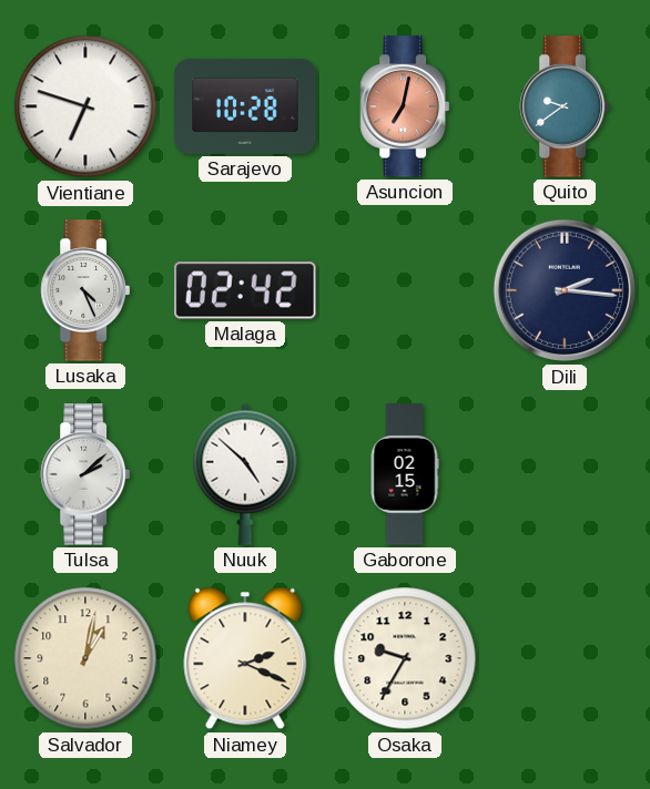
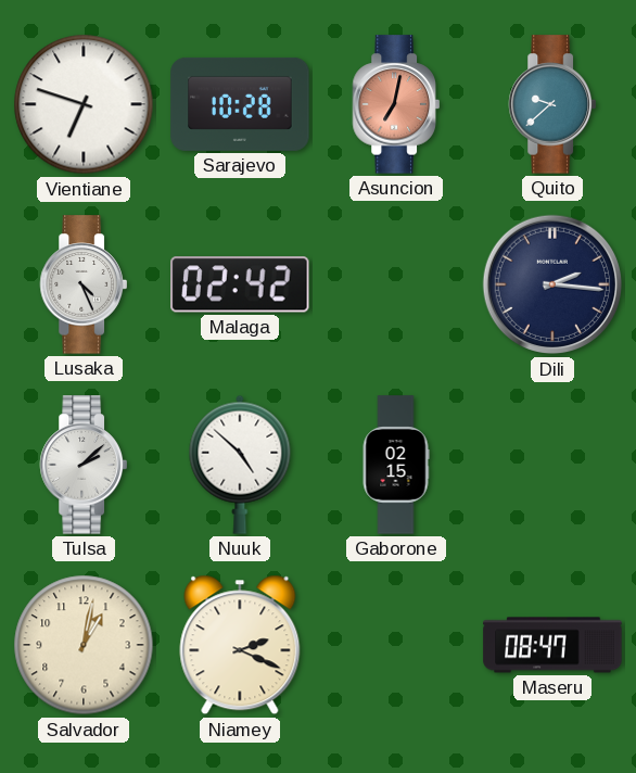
Quito: 9:39 -> 9:38
Osaka: 9:35 -> none
Maseru: none -> 08:47
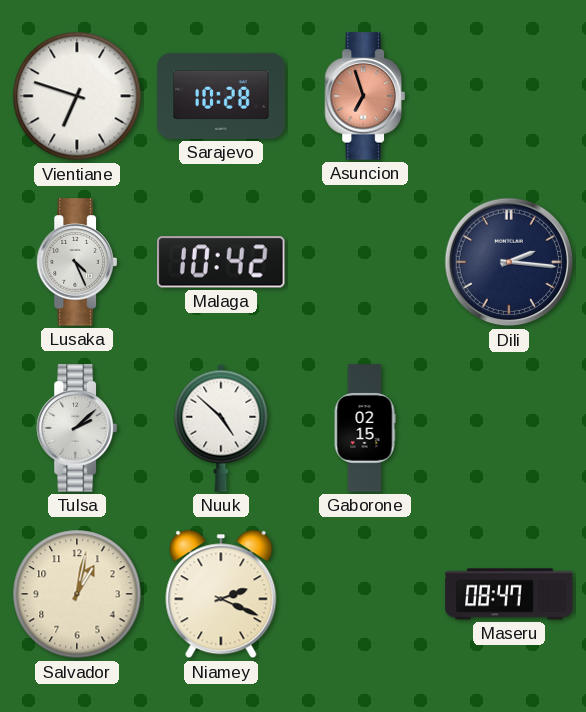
Asuncion: 7:02 -> 6:57
Quito: 9:38 -> none
Malaga: 02:42 -> 10:42
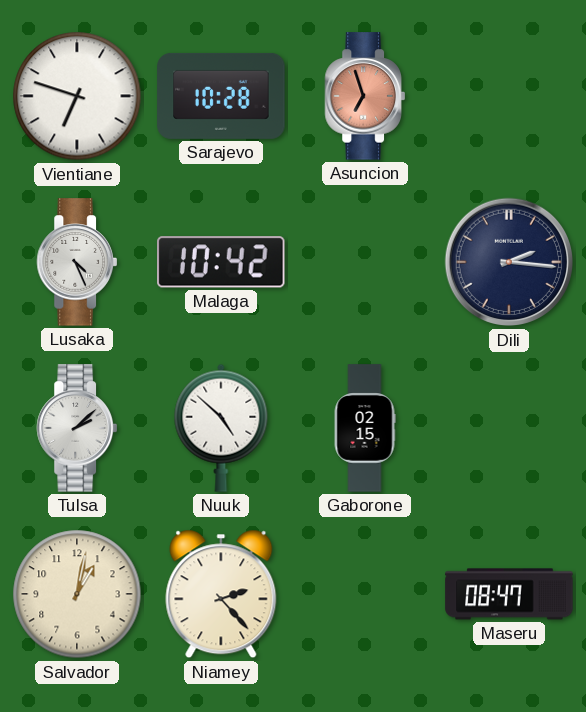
Niamey: 2:19 -> 2:23
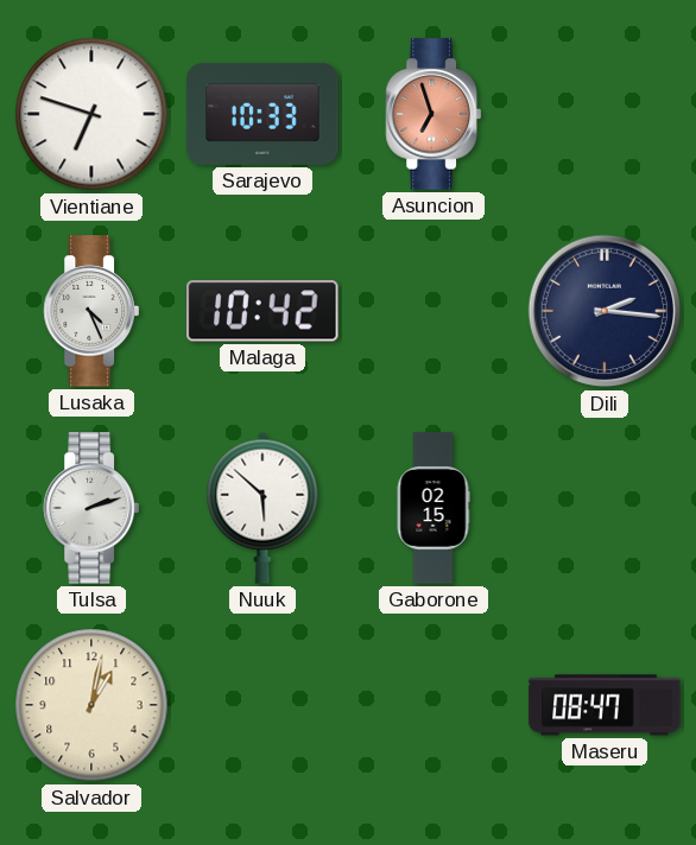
Sarajevo: 10:28 -> 10:33
Tulsa: 2:08 -> 2:12
Nuuk: 4:52 -> 5:52
Niamey: 2:23 -> none
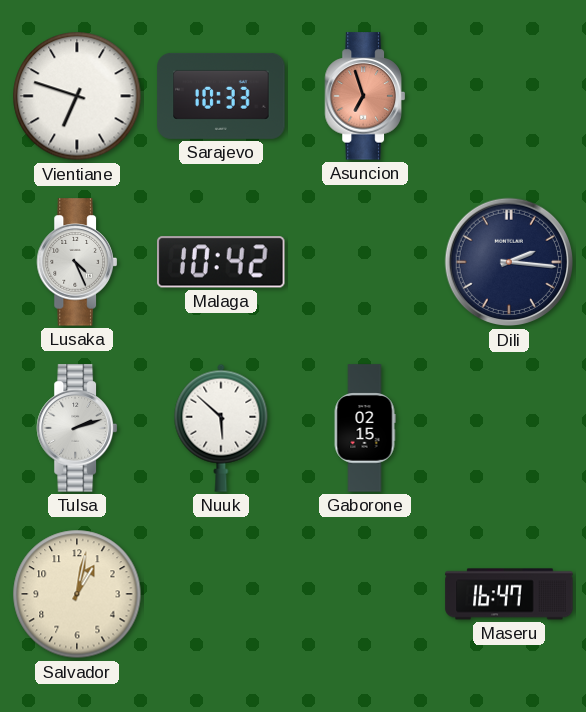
Maseru: 08:47 -> 16:47
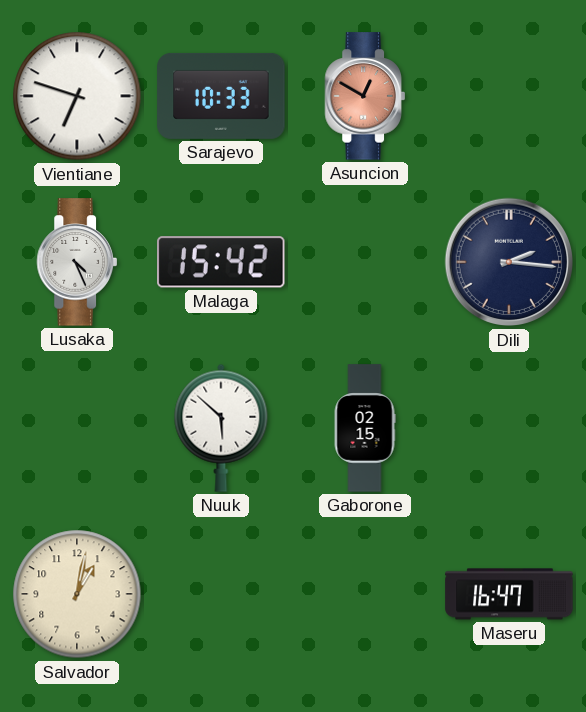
Asuncion: 6:57 -> 12:50
Malaga: 10:42 -> 15:42
Tulsa: 2:12 -> none
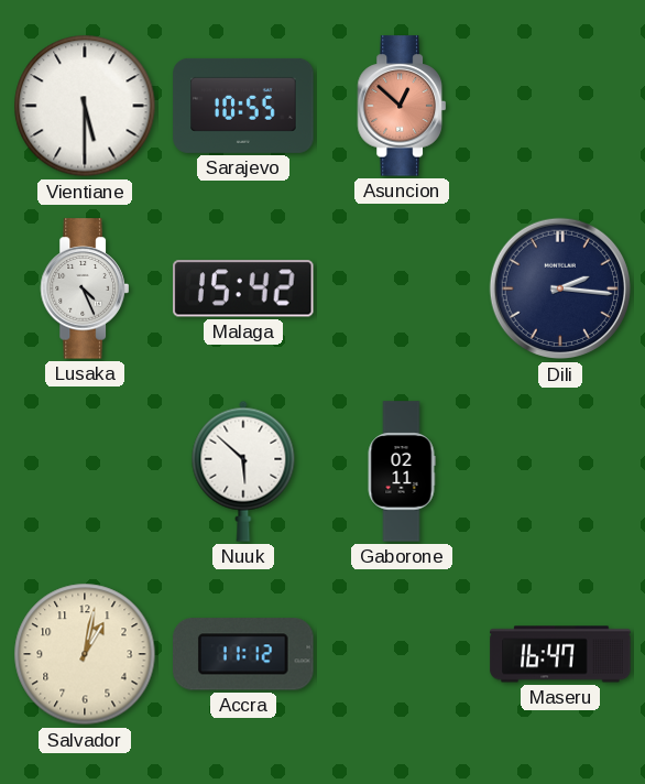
Vientiane: 6:48 -> 5:30
Sarajevo: 10:33 -> 10:55
Asuncion: 12:50 -> 12:52
Gaborone: 02:15 -> 02:11
Accra: none -> 11:12
